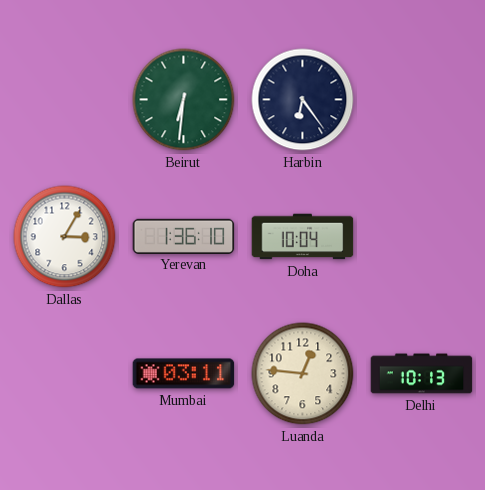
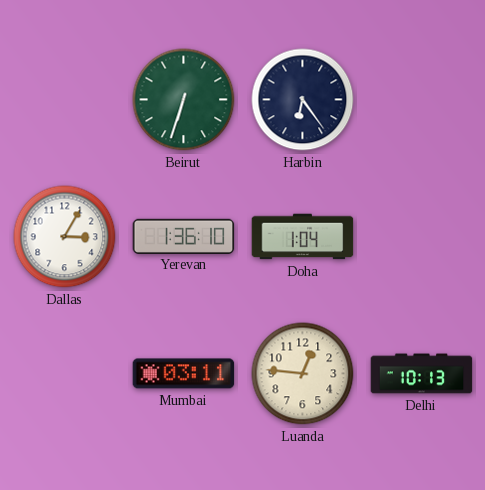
Beirut: 6:31 -> 6:33
Doha: 10:04 -> 1:04
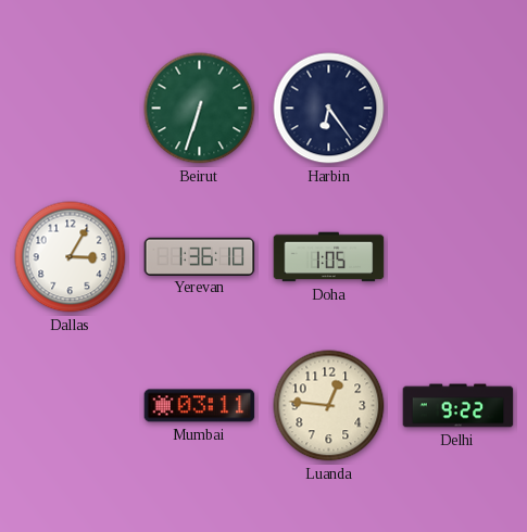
Doha: 1:04 -> 1:05
Delhi: 10:13 -> 9:22
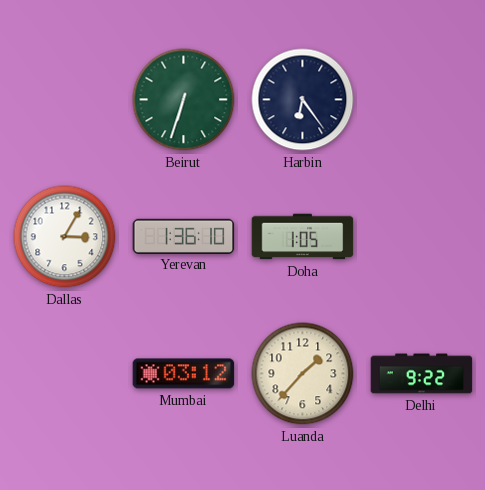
Mumbai: 03:11 -> 03:12
Luanda: 12:46 -> 1:37
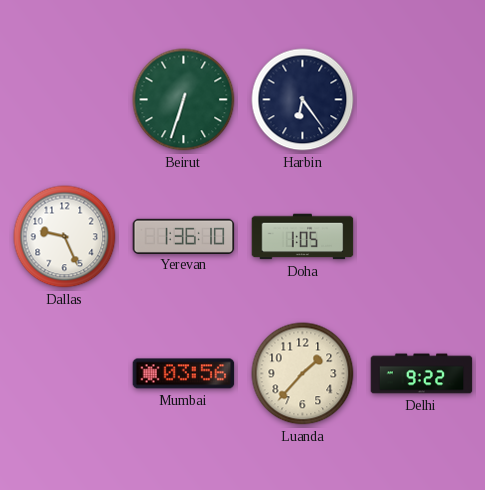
Dallas: 3:05 -> 9:26
Mumbai: 03:12 -> 03:56
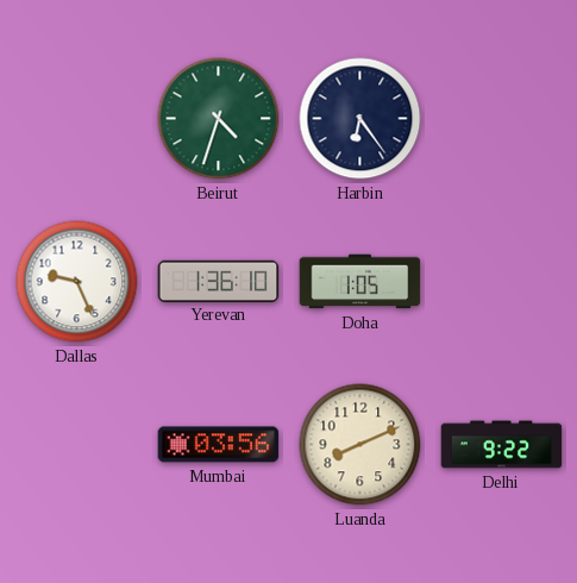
Beirut: 6:33 -> 4:33
Luanda: 1:37 -> 8:11
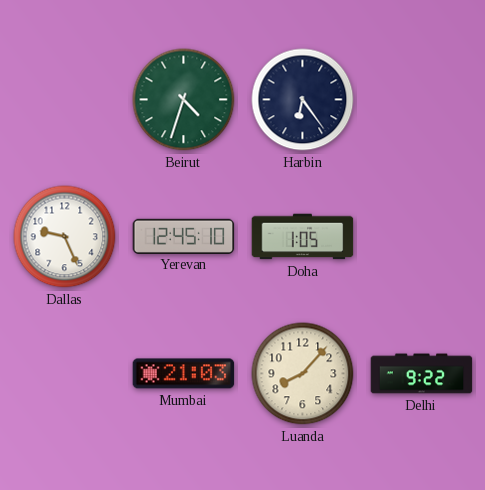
Yerevan: 1:36 -> 12:45
Mumbai: 03:56 -> 21:03
Luanda: 8:11 -> 8:07
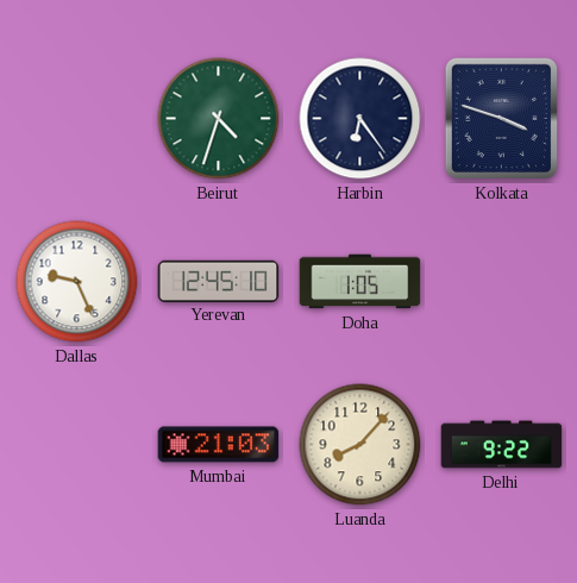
Kolkata: none -> 3:48
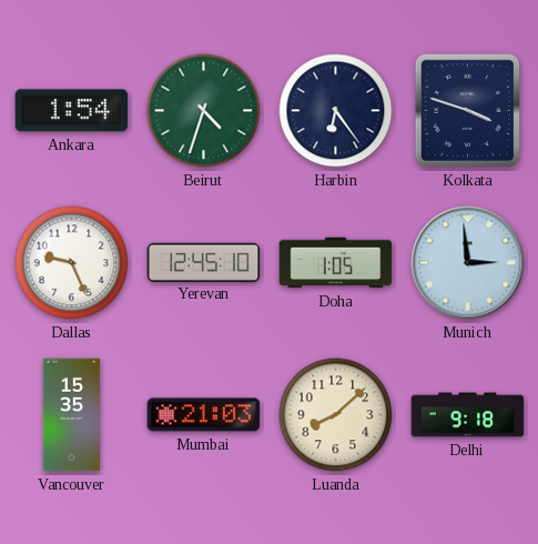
Ankara: none -> 1:54
Munich: none -> 2:59
Vancouver: none -> 15:35
Luanda: 8:07 -> 8:08
Delhi: 9:22 -> 9:18
